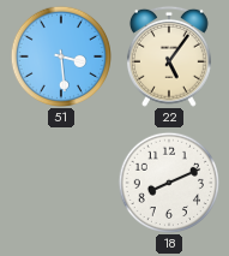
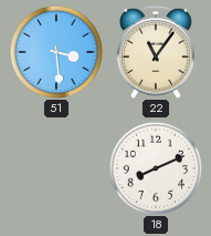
22: 5:06 -> 11:06
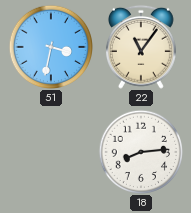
51: 3:29 -> 3:32
18: 8:11 -> 8:14
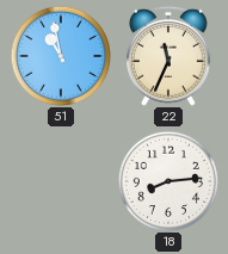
51: 3:32 -> 10:58
22: 11:06 -> 11:34
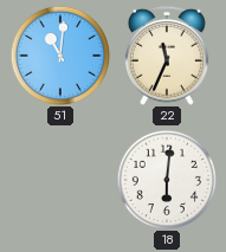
51: 10:58 -> 11:01
18: 8:14 -> 6:01
